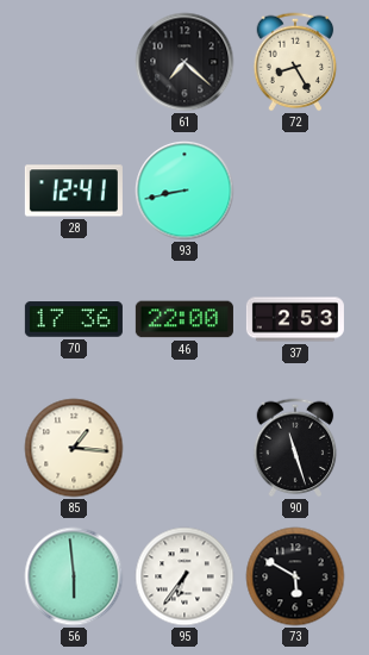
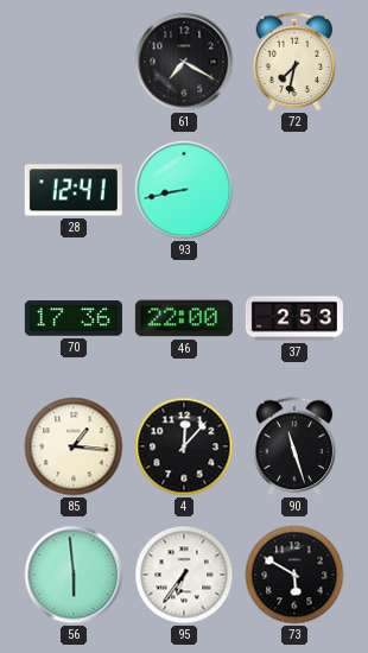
61: 7:22 -> 7:20
72: 8:25 -> 7:32
4: none -> 12:07
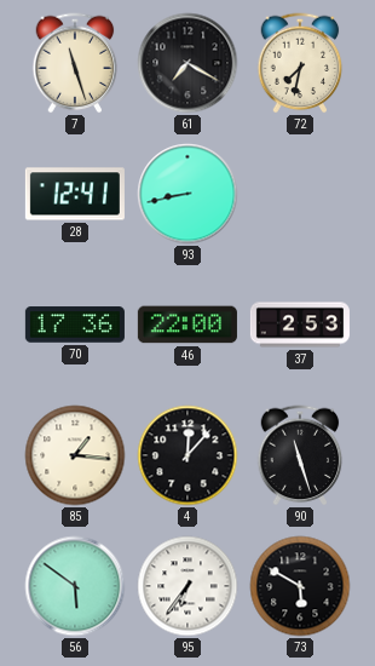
7: none -> 11:27
56: 5:59 -> 5:51
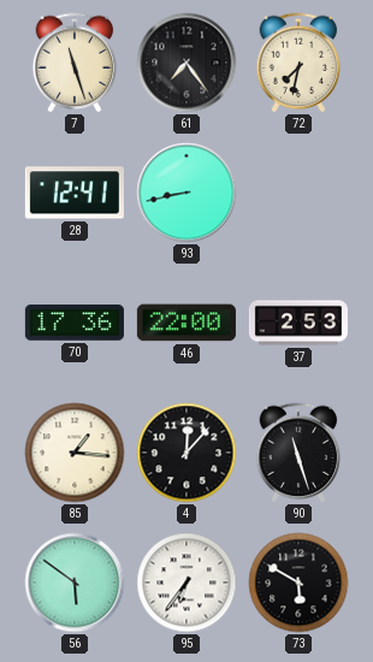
61: 7:20 -> 7:24
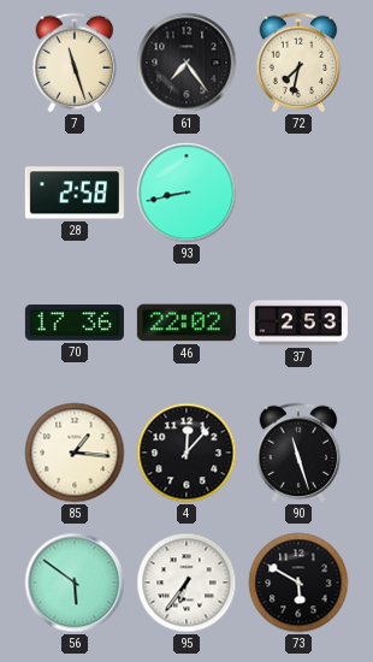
28: 12:41 -> 2:58
46: 22:00 -> 22:02
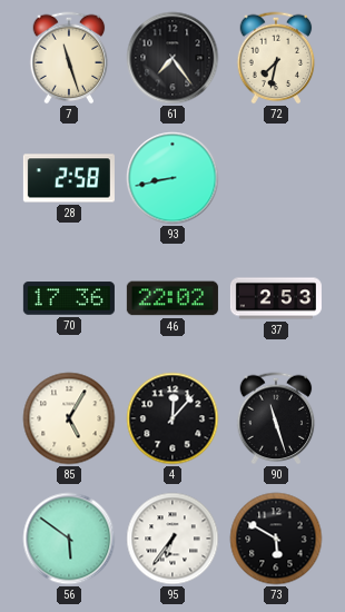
85: 1:16 -> 5:05
